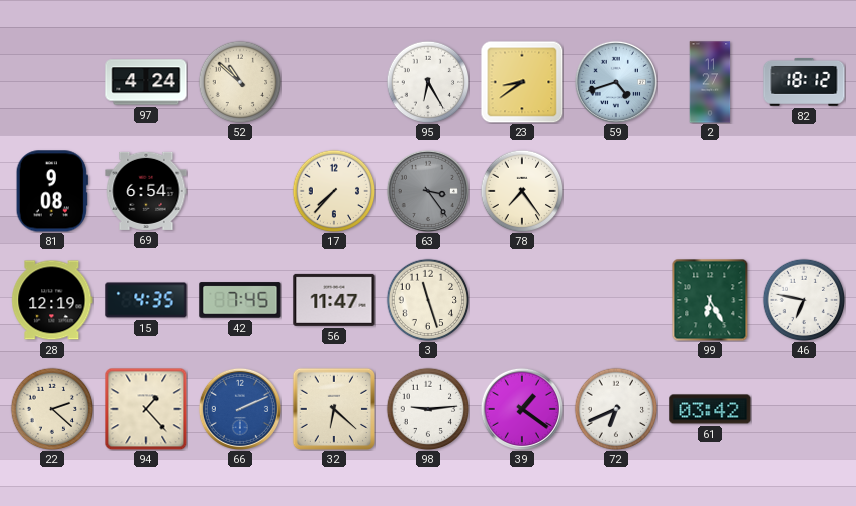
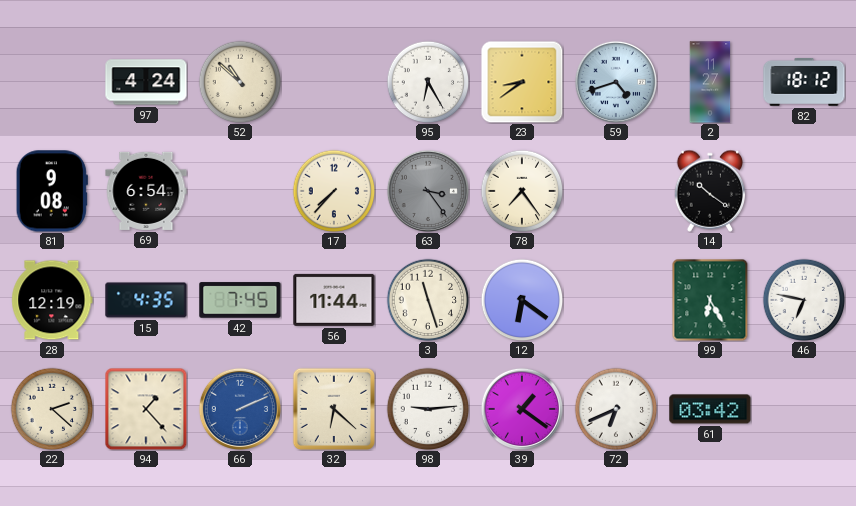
14: none -> 10:21
56: 11:47 -> 11:44
12: none -> 6:21
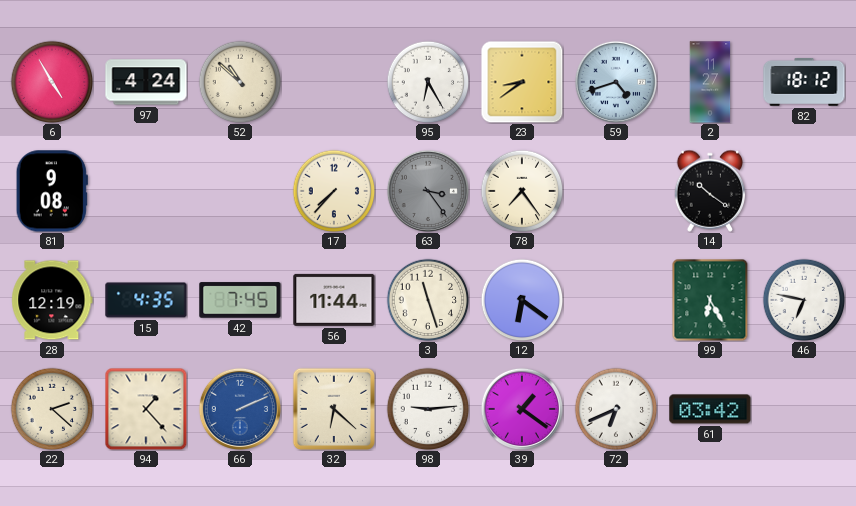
6: none -> 4:55
69: 6:54 -> none
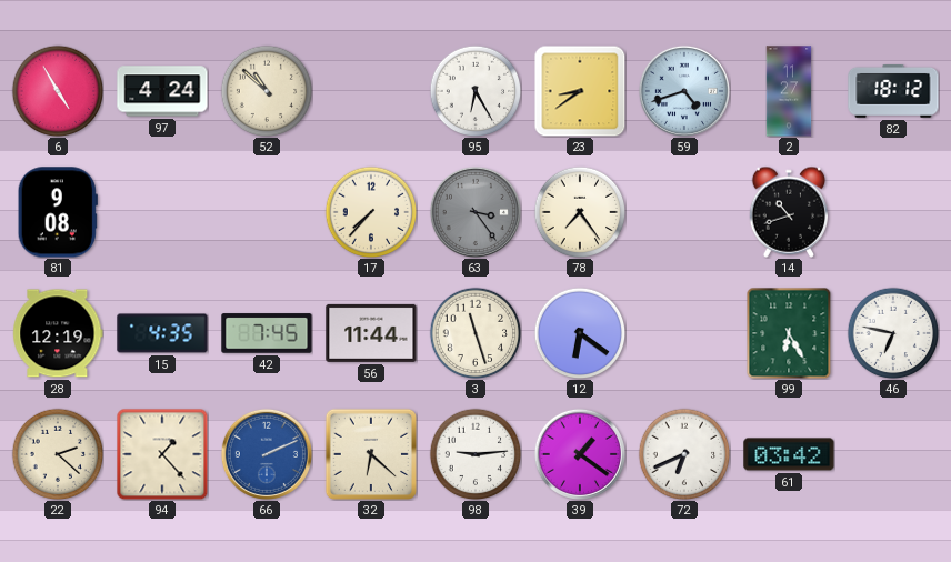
14: 10:21 -> 10:42
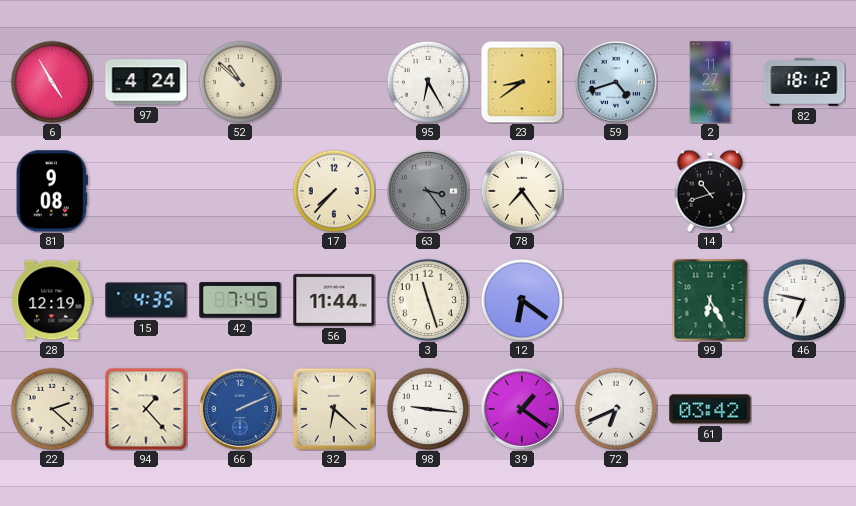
98: 9:14 -> 9:16
